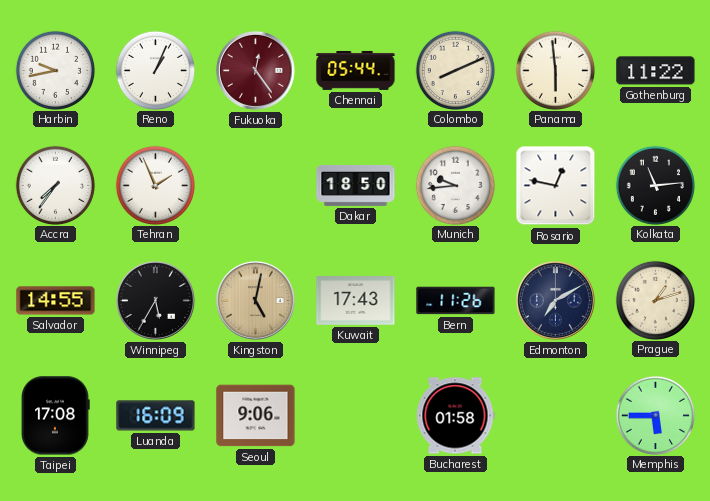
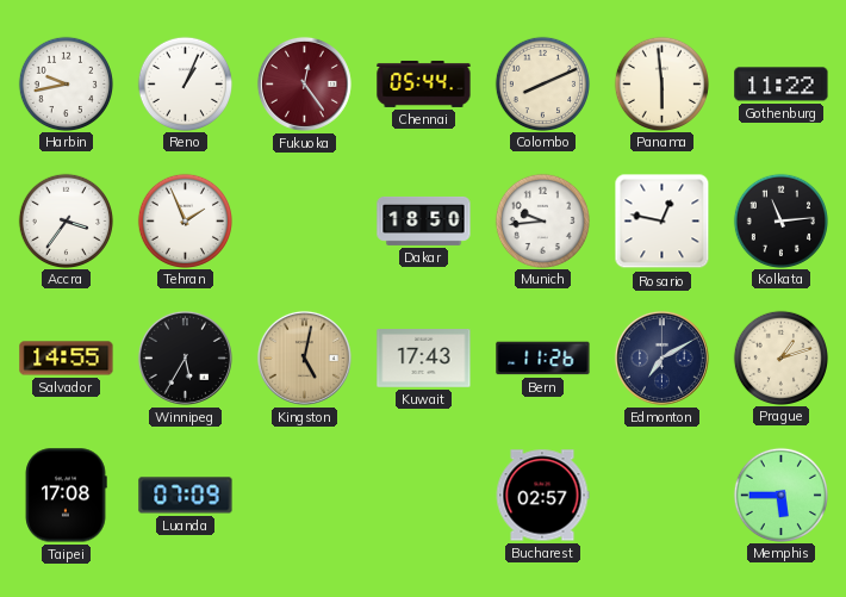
Accra: 7:36 -> 3:36
Luanda: 16:09 -> 07:09
Seoul: 9:06 -> none
Bucharest: 01:58 -> 02:57
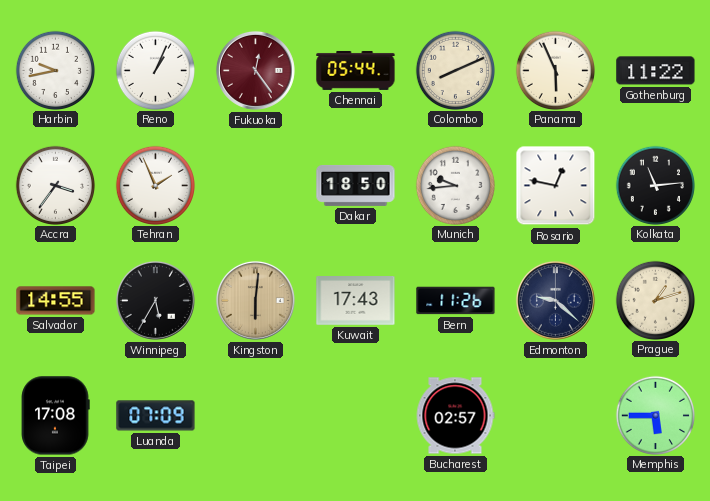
Panama: 5:59 -> 5:56
Kingston: 5:02 -> 6:01
Edmonton: 7:10 -> 9:22
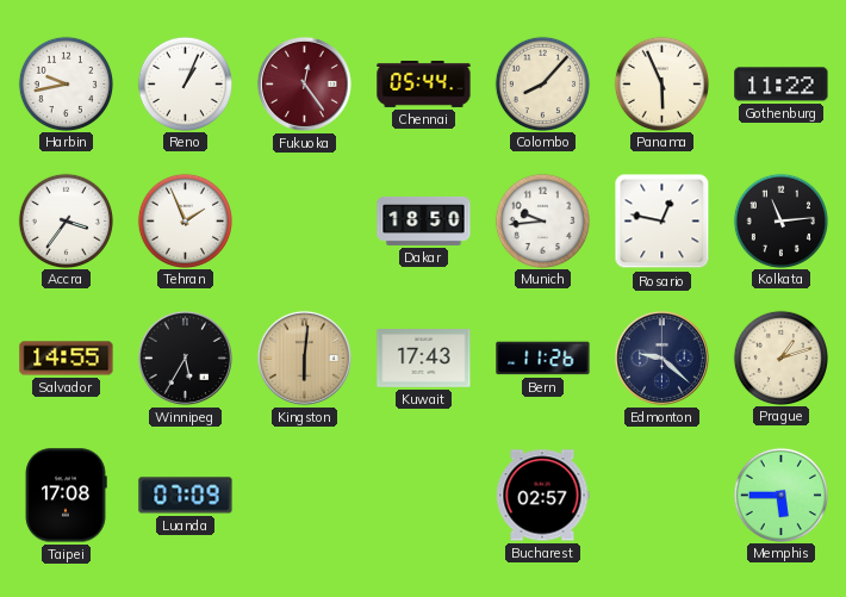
Colombo: 8:11 -> 8:07
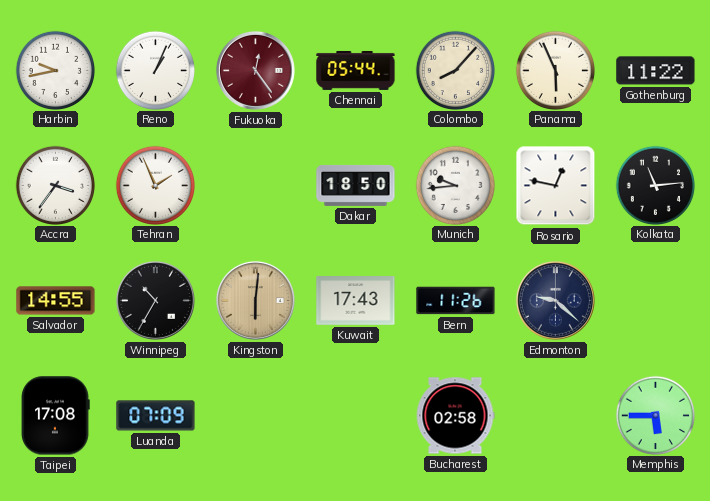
Winnipeg: 5:35 -> 10:35
Prague: 1:12 -> none
Bucharest: 02:57 -> 02:58
